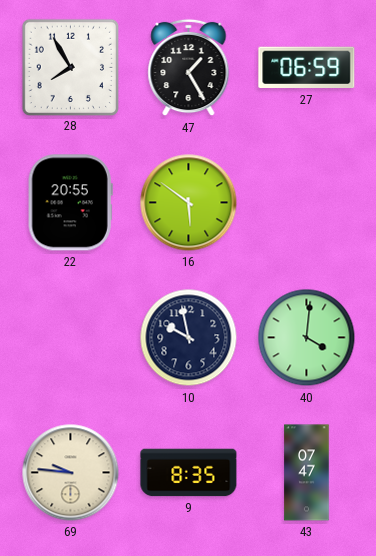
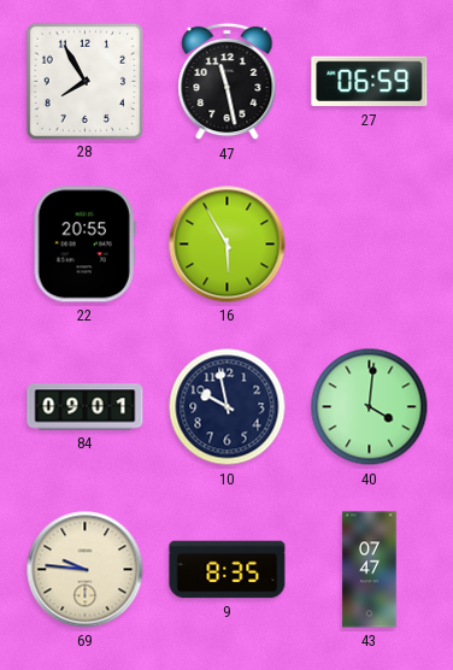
47: 1:25 -> 11:28
16: 5:51 -> 5:55
84: none -> 09:01
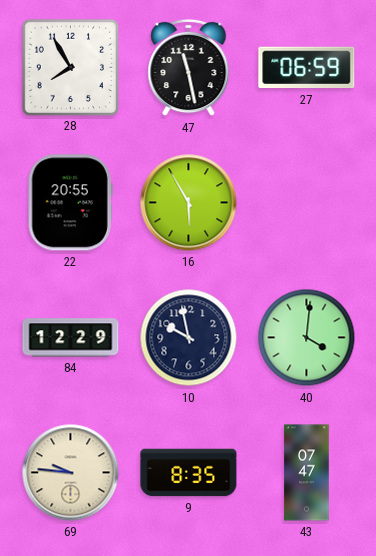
84: 09:01 -> 12:29
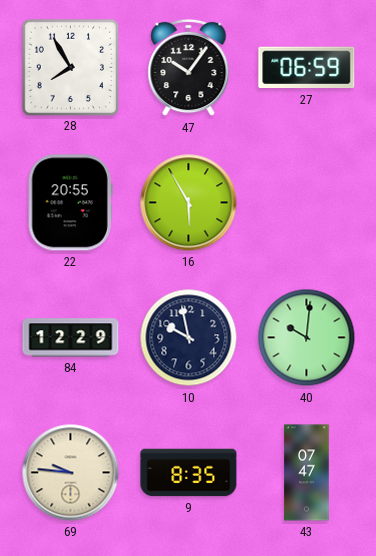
47: 11:28 -> 10:06
40: 4:01 -> 10:01
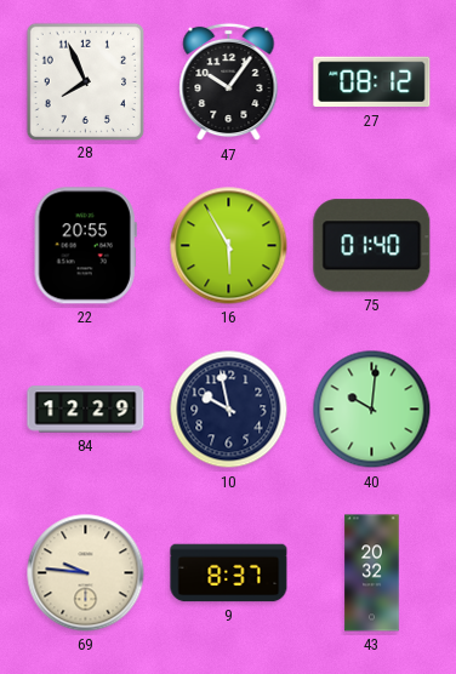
28: 7:55 -> 7:56
27: 06:59 -> 08:12
75: none -> 01:40
9: 8:35 -> 8:37
43: 07:47 -> 20:32
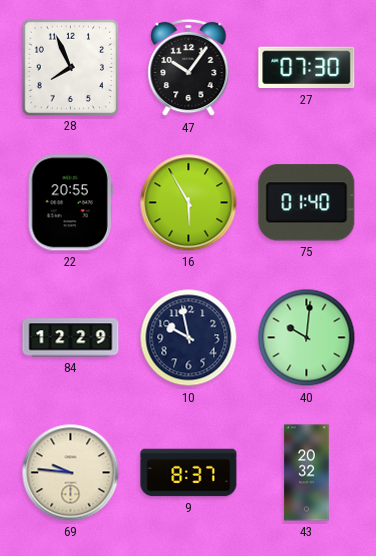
27: 08:12 -> 07:30
